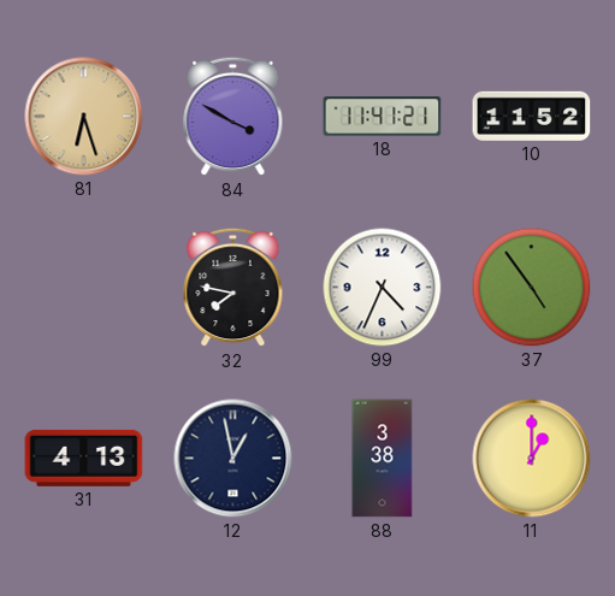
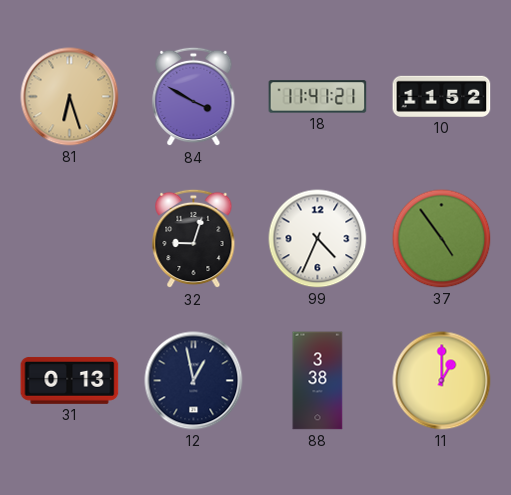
32: 7:47 -> 9:03
31: 4:13 -> 0:13
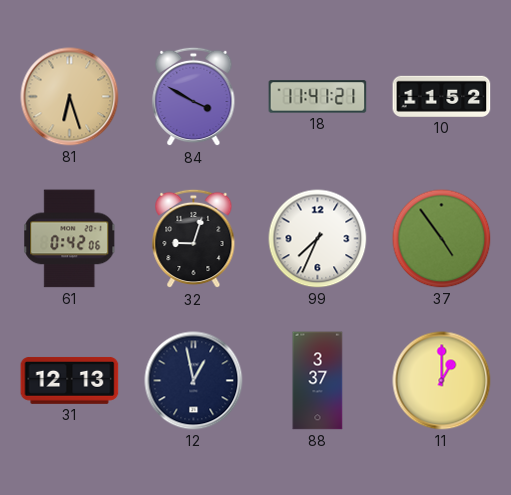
61: none -> 0:42
99: 4:34 -> 7:34
31: 0:13 -> 12:13
88: 3:38 -> 3:37
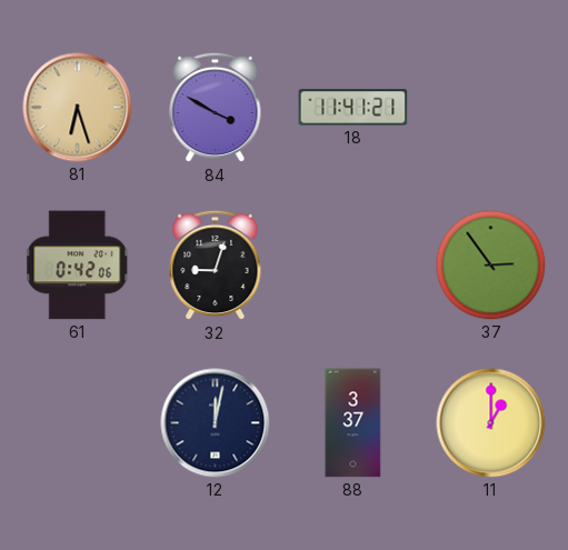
10: 11:52 -> none
99: 7:34 -> none
37: 4:54 -> 2:54
31: 12:13 -> none
12: 12:58 -> 12:02
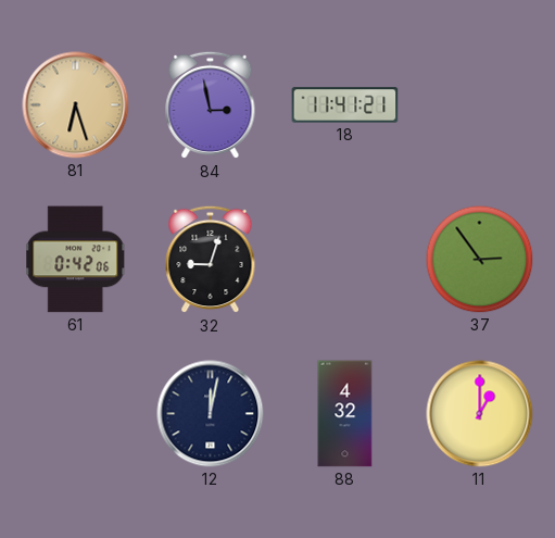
84: 3:50 -> 2:58
88: 3:37 -> 4:32
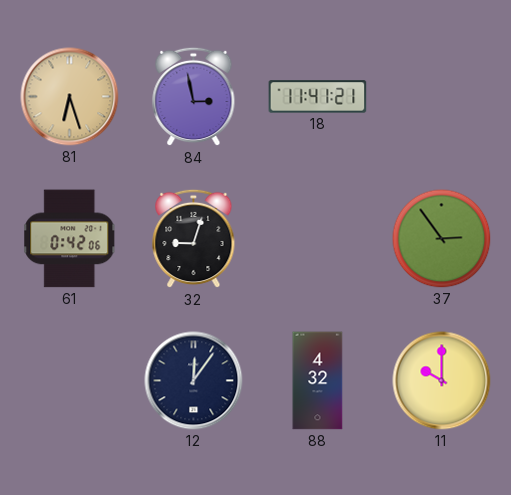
12: 12:02 -> 12:06
11: 1:00 -> 10:00
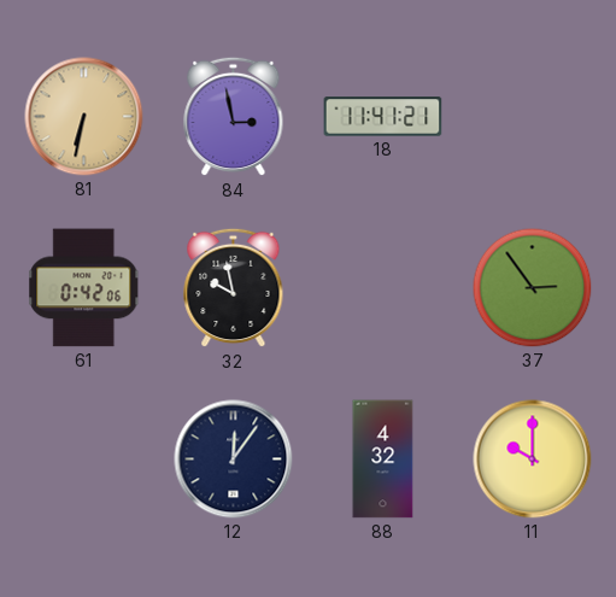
81: 6:27 -> 6:32
32: 9:03 -> 9:58
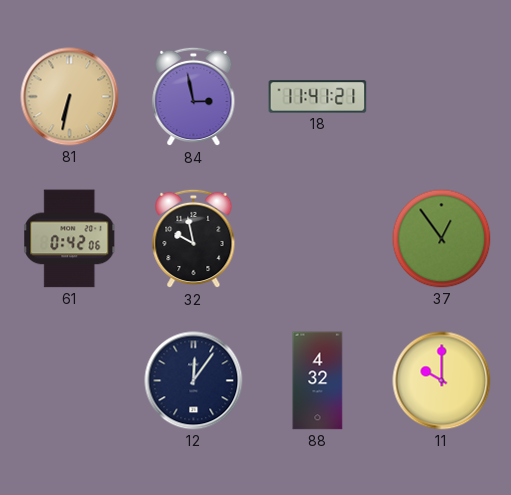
37: 2:54 -> 12:54
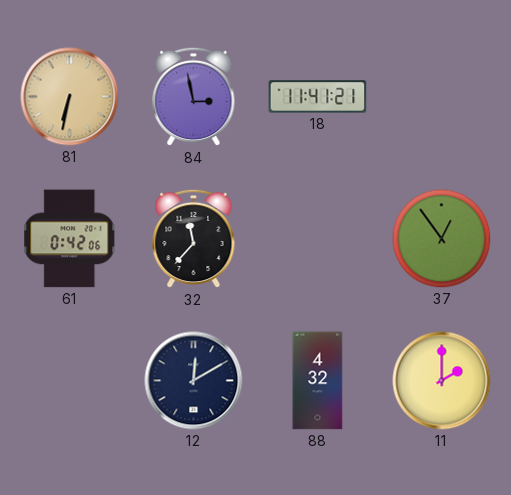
32: 9:58 -> 11:37
12: 12:06 -> 12:10
11: 10:00 -> 2:00
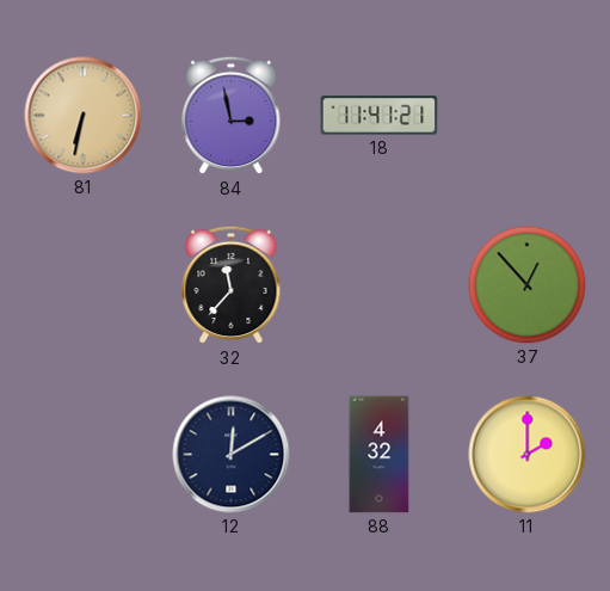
61: 0:42 -> none
37: 12:54 -> 12:53
